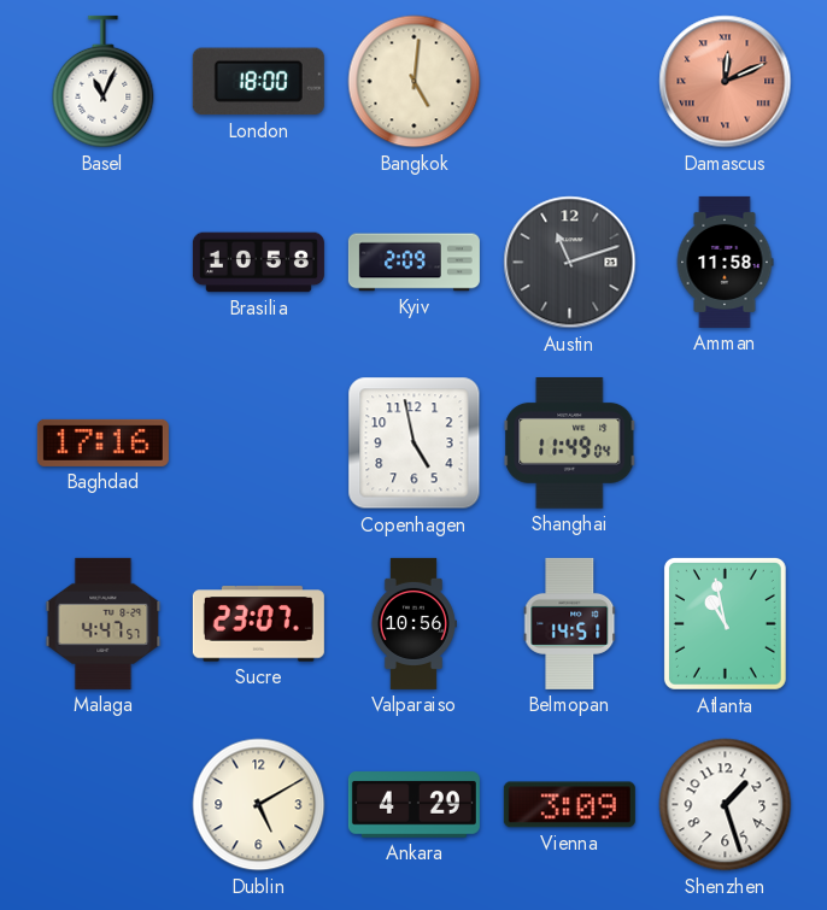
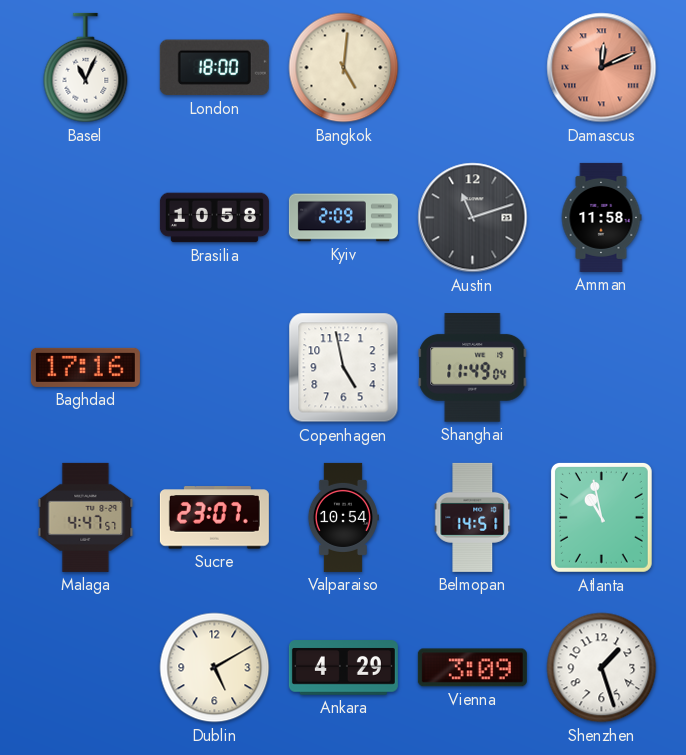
Valparaiso: 10:56 -> 10:54
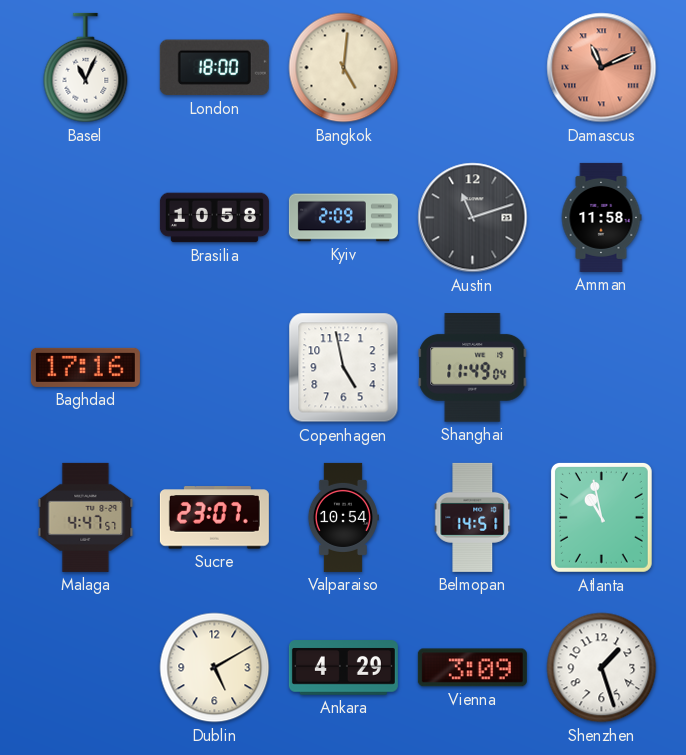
Damascus: 12:11 -> 11:11
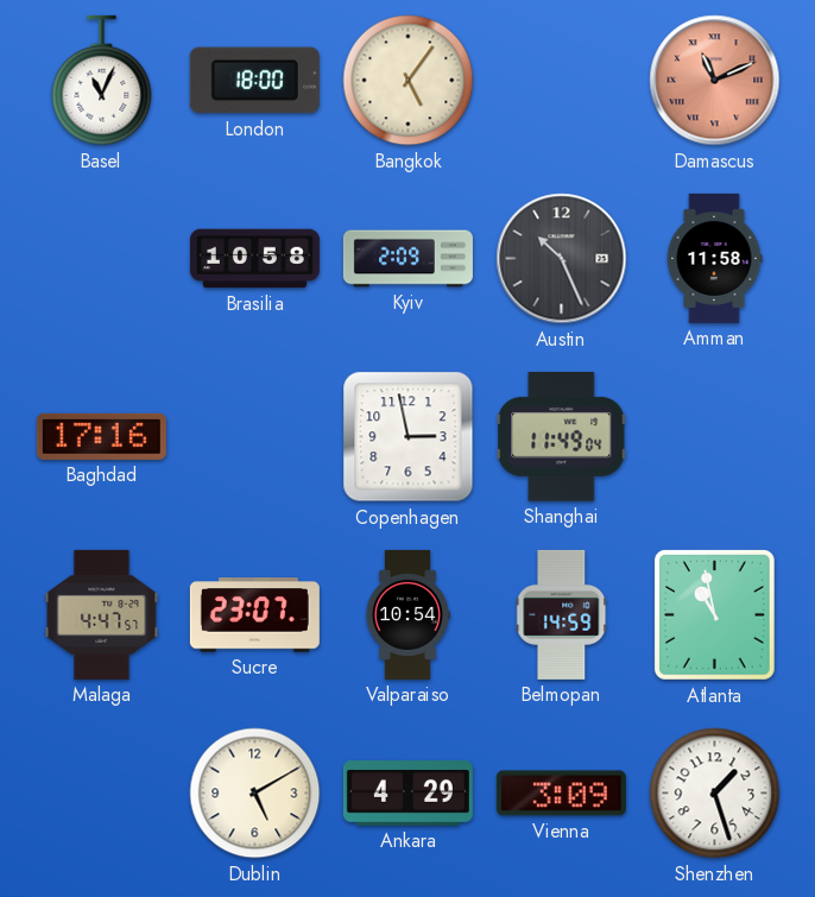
Bangkok: 5:01 -> 5:06
Austin: 11:12 -> 10:26
Copenhagen: 4:58 -> 2:58
Belmopan: 14:51 -> 14:59
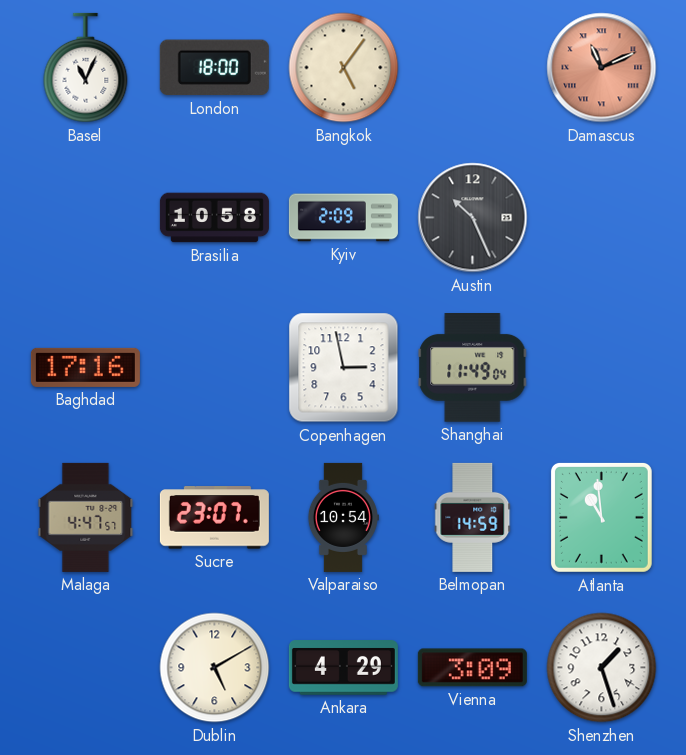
Amman: 11:58 -> none
Atlanta: 10:58 -> 10:59
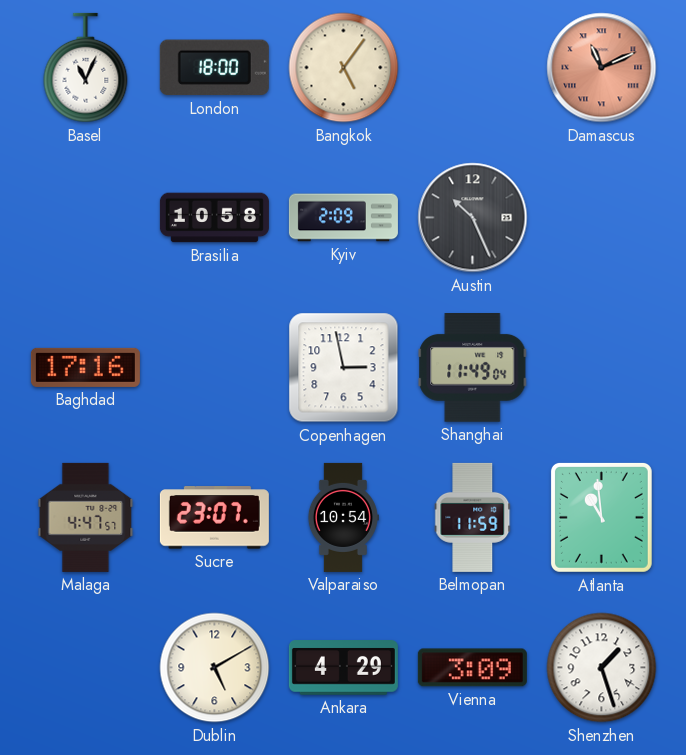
Belmopan: 14:59 -> 11:59
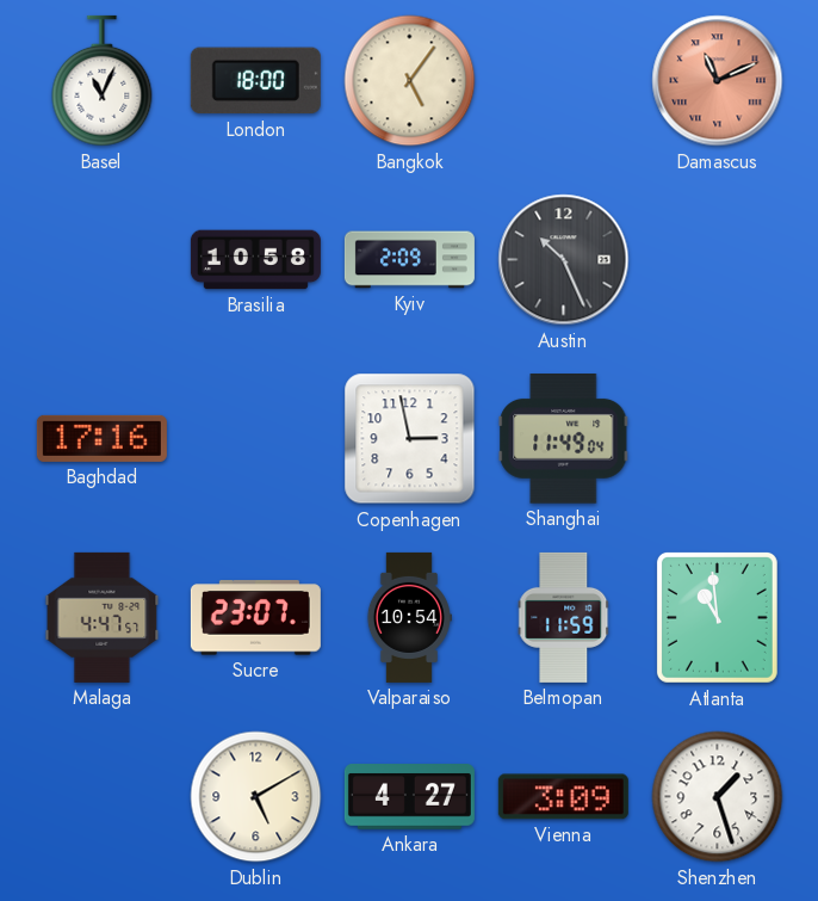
Ankara: 4:29 -> 4:27
